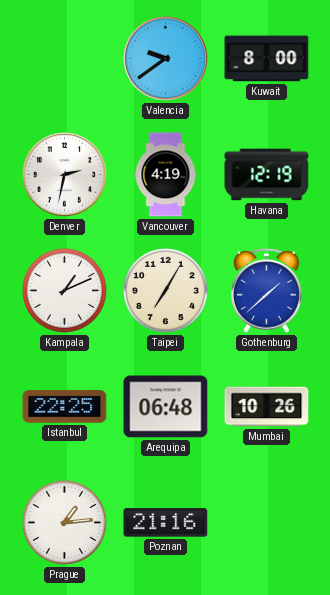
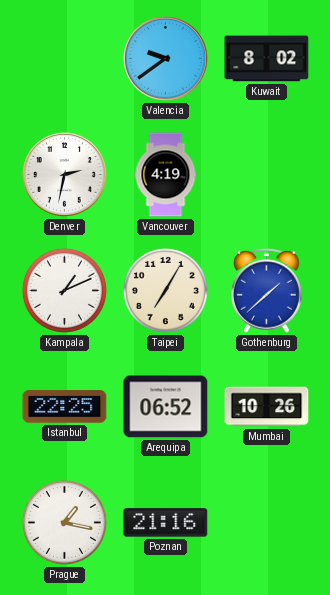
Kuwait: 8:00 -> 8:02
Havana: 12:19 -> none
Arequipa: 06:48 -> 06:52
Prague: 1:14 -> 1:17
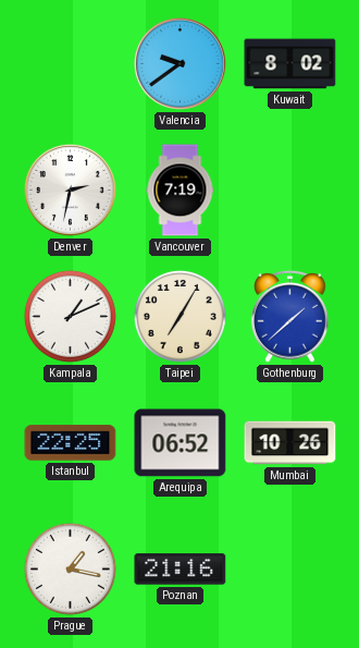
Vancouver: 4:19 -> 7:19
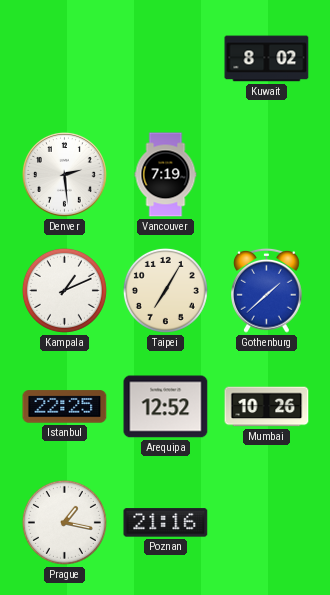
Valencia: 9:39 -> none
Denver: 2:32 -> 2:29
Arequipa: 06:52 -> 12:52
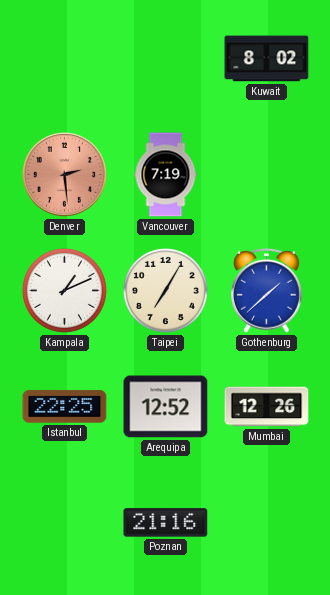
Denver dial: white -> salmon
Mumbai: 10:26 -> 12:26
Prague: 1:17 -> none
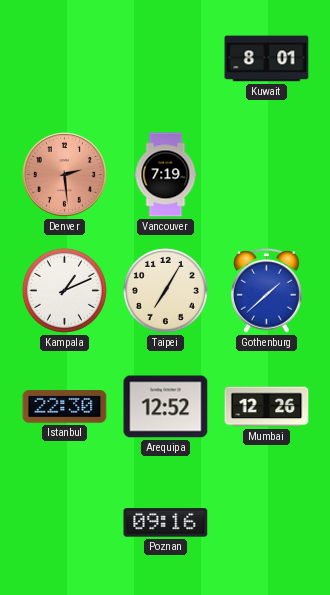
Kuwait: 8:02 -> 8:01
Istanbul: 22:25 -> 22:30
Poznan: 21:16 -> 09:16
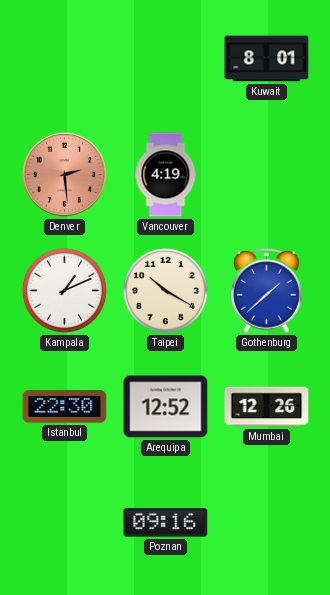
Vancouver: 7:19 -> 4:19
Taipei: 7:05 -> 10:20
